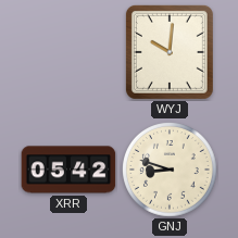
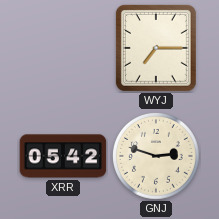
WYJ: 10:01 -> 7:15
GNJ: 8:48 -> 2:48
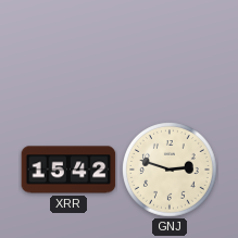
WYJ: 7:15 -> none
XRR: 05:42 -> 15:42
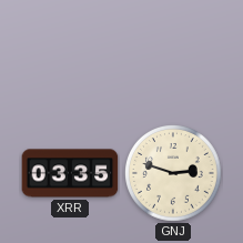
XRR: 15:42 -> 03:35
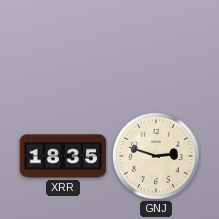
XRR: 03:35 -> 18:35
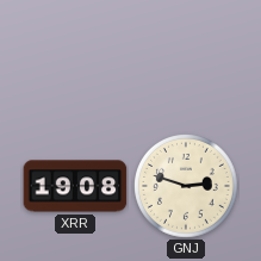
XRR: 18:35 -> 19:08
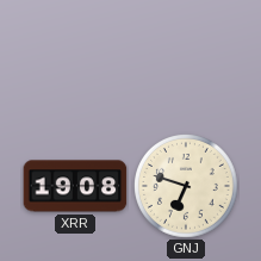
GNJ: 2:48 -> 6:48
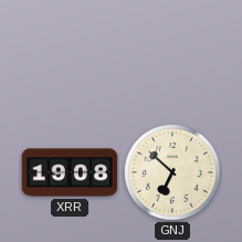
GNJ: 6:48 -> 6:52
